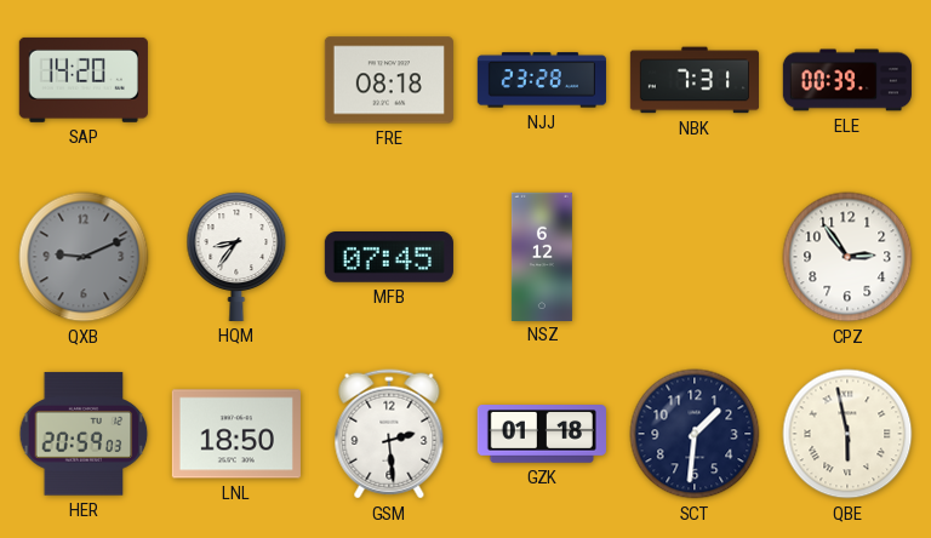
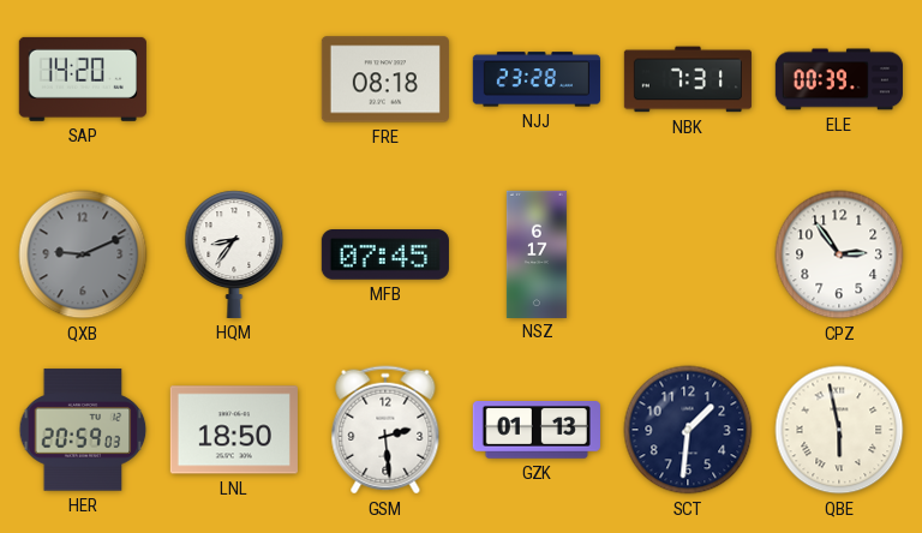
NSZ: 6:12 -> 6:17
GZK: 01:18 -> 01:13
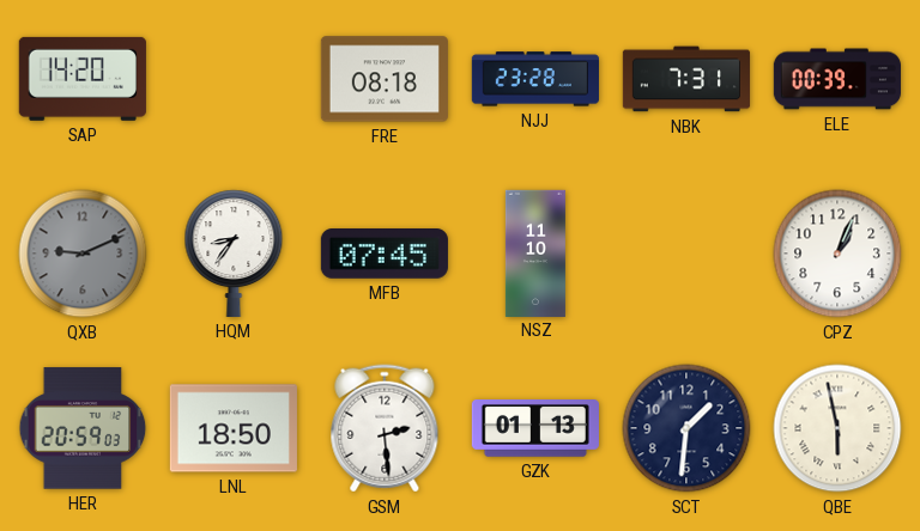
NSZ: 6:17 -> 11:10
CPZ: 2:54 -> 1:04
